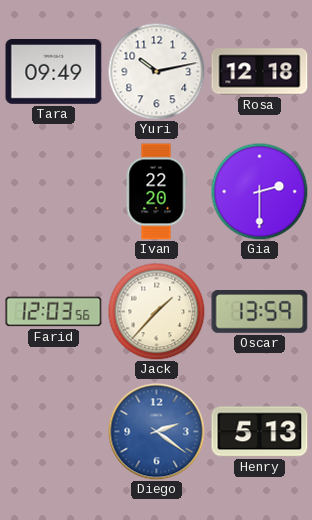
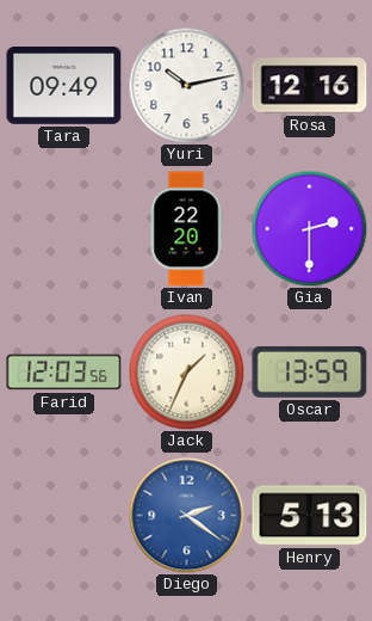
Rosa: 12:18 -> 12:16
Jack: 1:37 -> 1:34
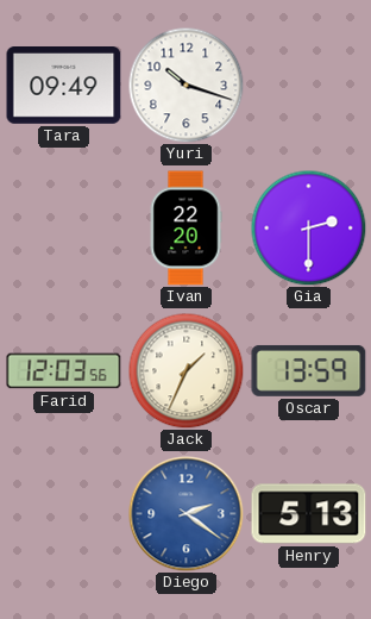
Yuri: 10:13 -> 10:18
Rosa: 12:16 -> none
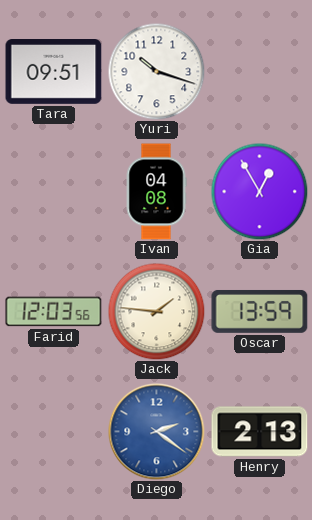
Tara: 09:49 -> 09:51
Ivan: 22:20 -> 04:08
Gia: 2:30 -> 12:55
Jack: 1:34 -> 1:46
Henry: 5:13 -> 2:13
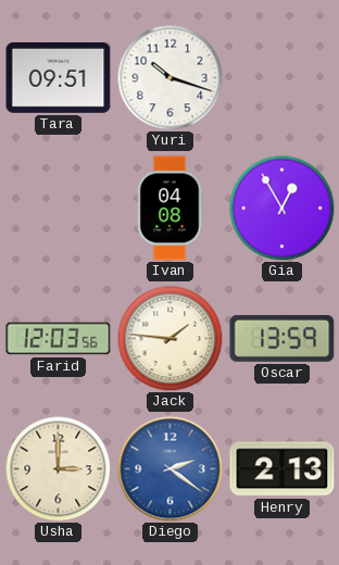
Usha: none -> 3:00
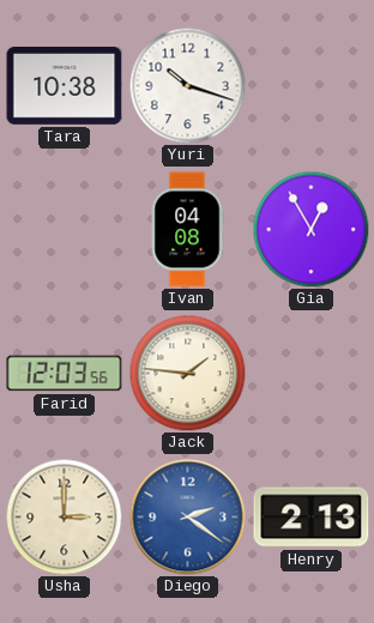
Tara: 09:51 -> 10:38
Oscar: 13:59 -> none
